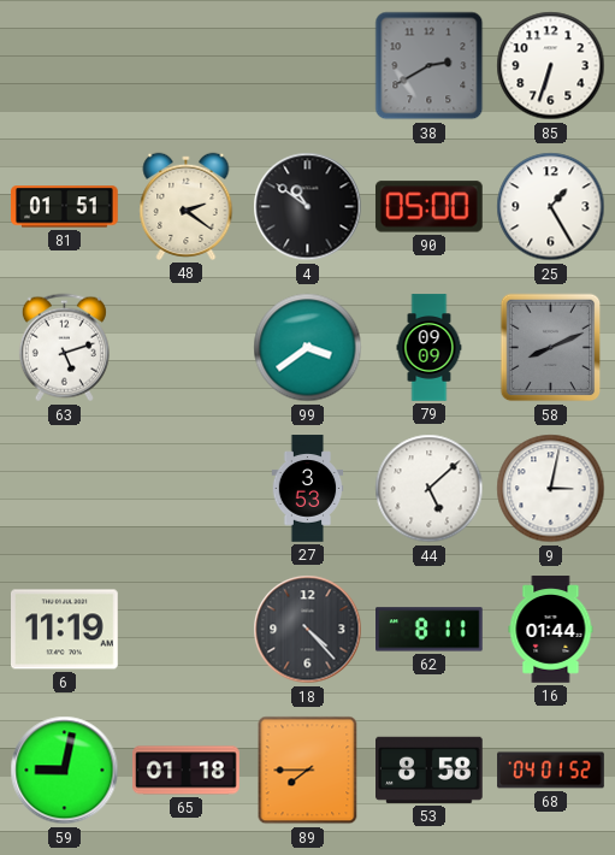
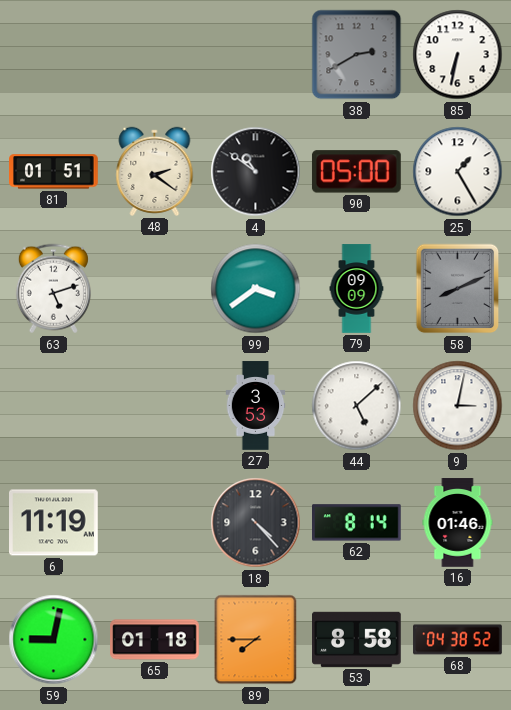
85: 6:33 -> 6:32
62: 8:11 -> 8:14
16: 01:44 -> 01:46
68: 04:01 -> 04:38
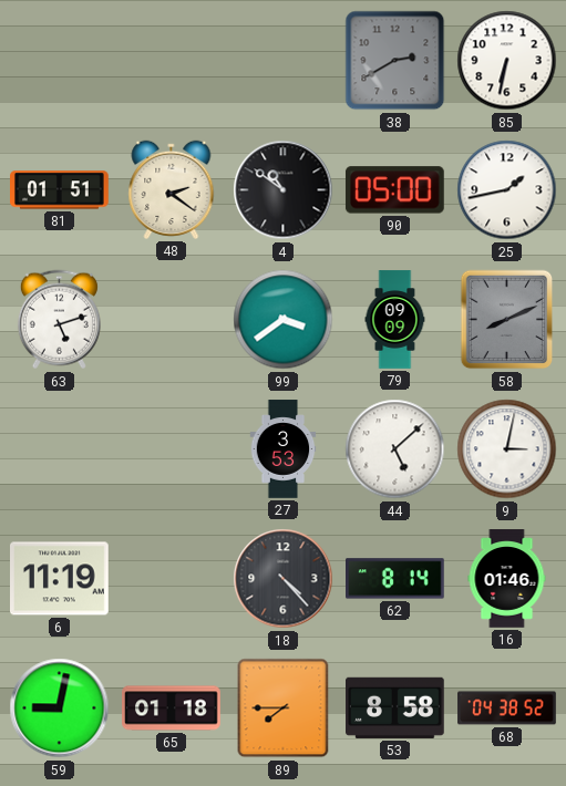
25: 1:25 -> 1:43
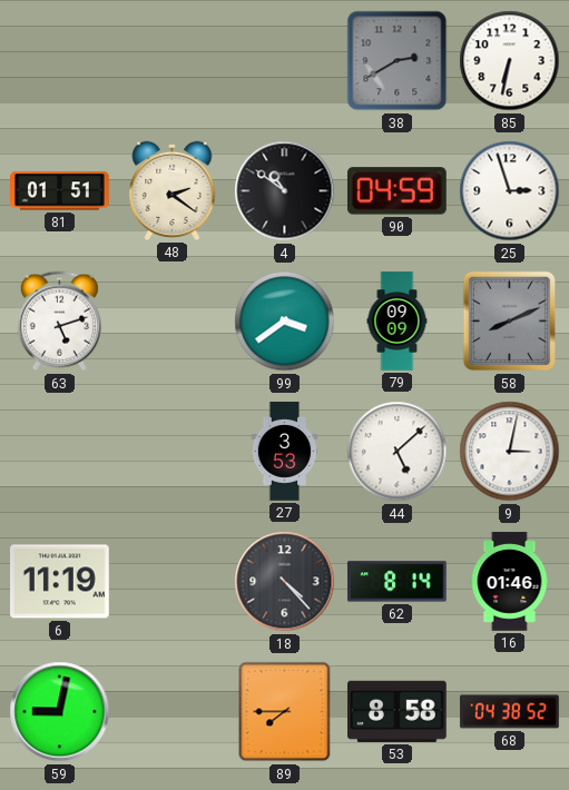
90: 05:00 -> 04:59
25: 1:43 -> 2:57
65: 01:18 -> none
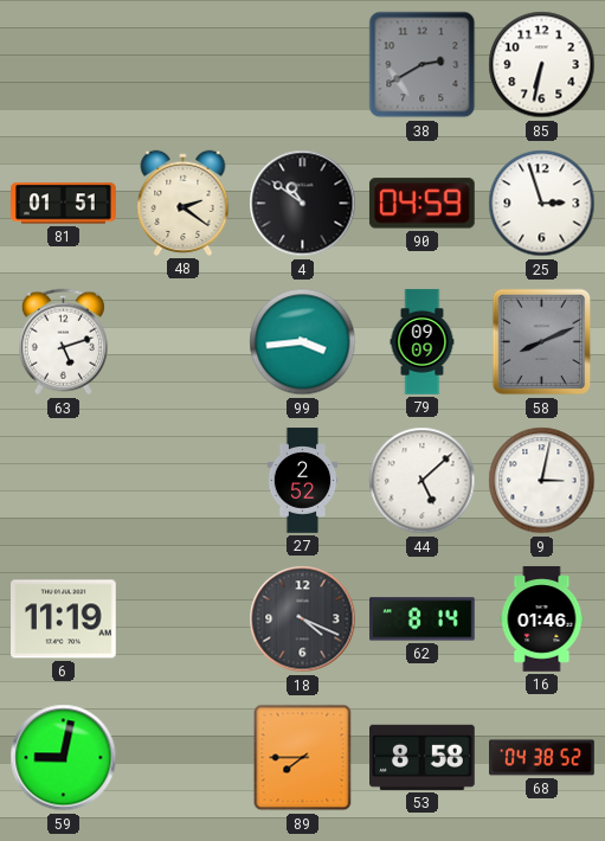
99: 3:39 -> 3:44
27: 3:53 -> 2:52
18: 4:23 -> 4:19
